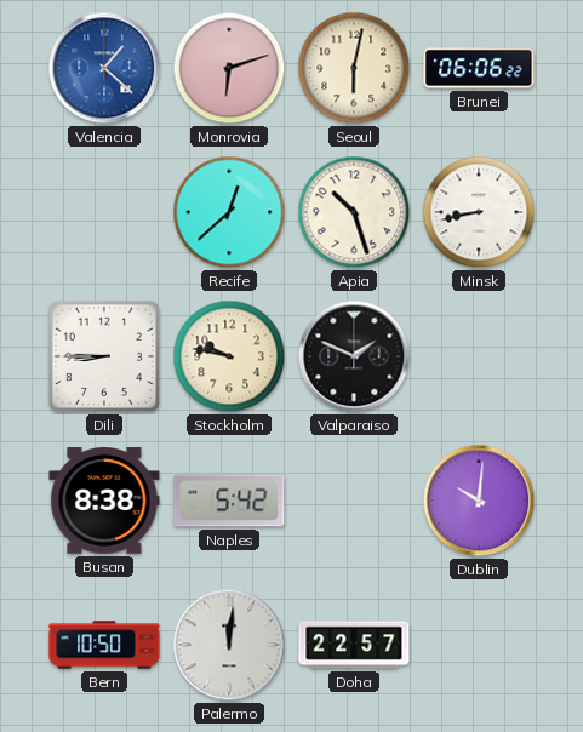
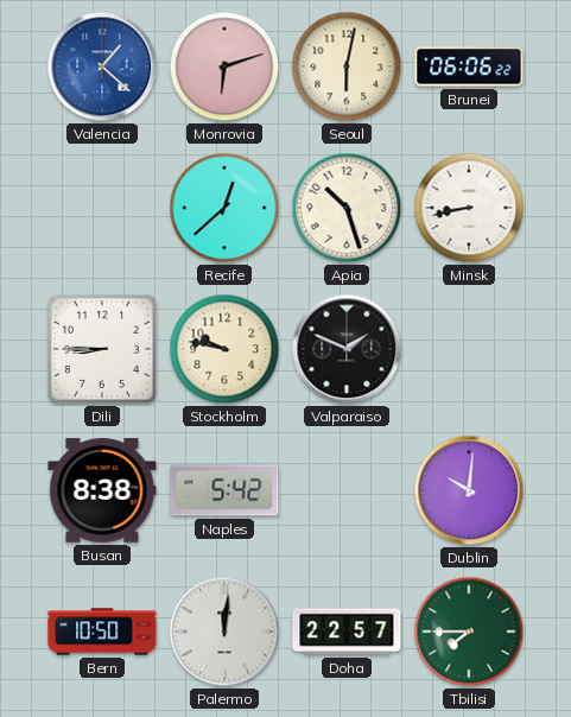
Tbilisi: none -> 7:45
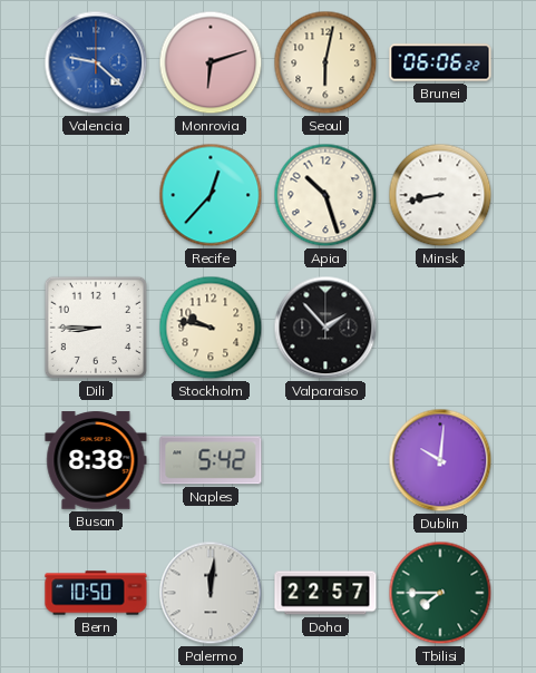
Valencia: 1:22 -> 9:22
Recife: 12:38 -> 12:37
Valparaiso: 1:49 -> 1:53
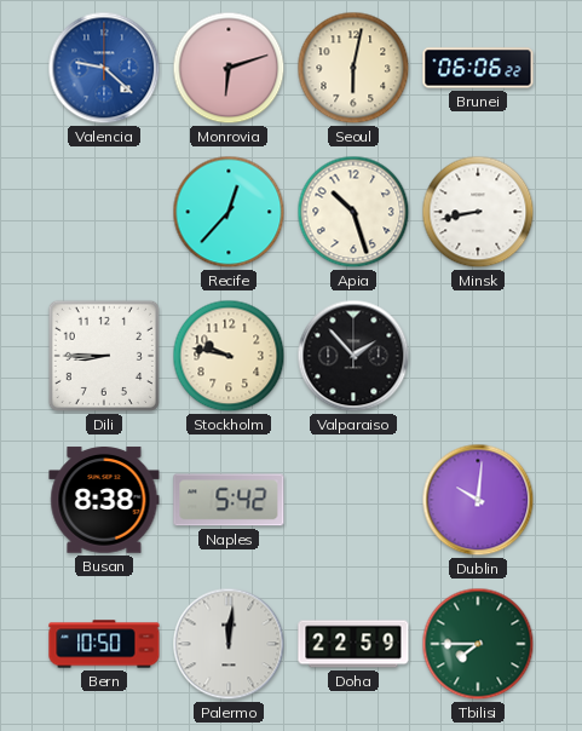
Doha: 22:57 -> 22:59
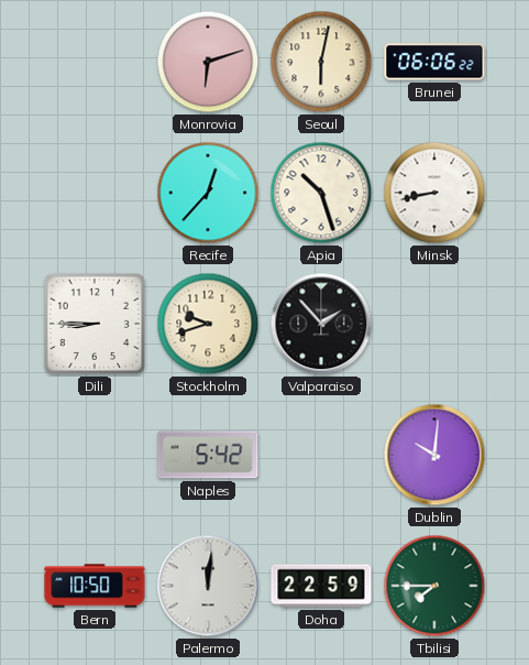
Valencia: 9:22 -> none
Stockholm: 9:47 -> 9:42
Busan: 8:38 -> none
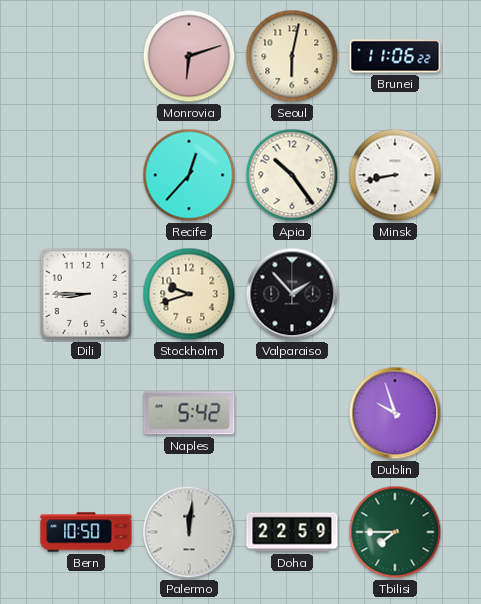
Brunei: 06:06 -> 11:06
Apia: 10:27 -> 10:24
Dublin: 10:01 -> 9:57
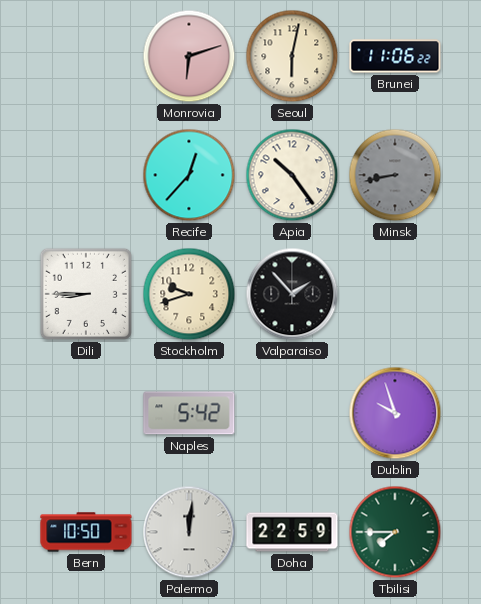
Minsk dial: white -> grey
